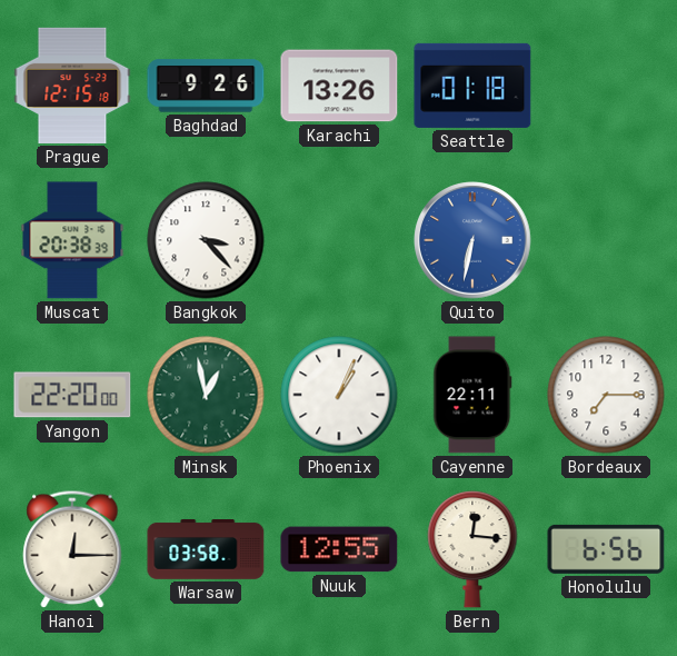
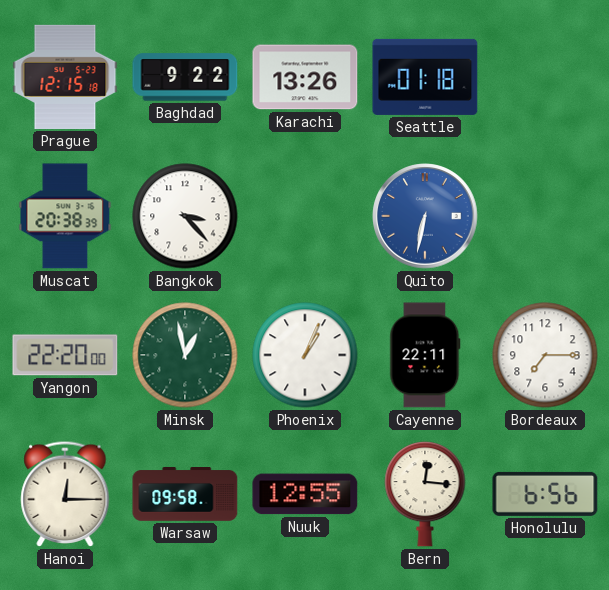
Baghdad: 9:26 -> 9:22
Warsaw: 03:58 -> 09:58
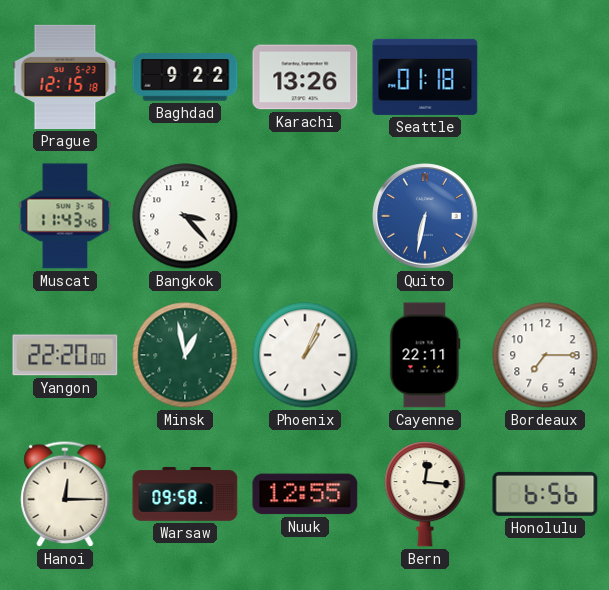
Muscat: 20:38 -> 11:43
